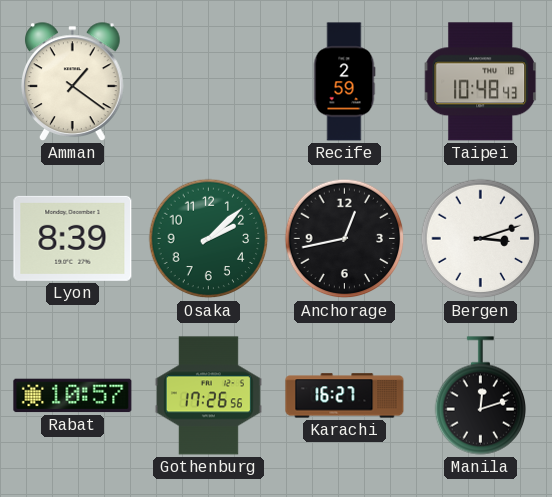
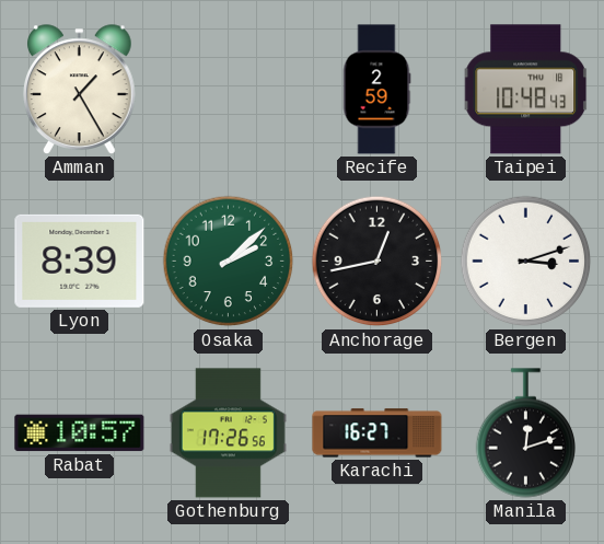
Amman: 1:21 -> 1:25
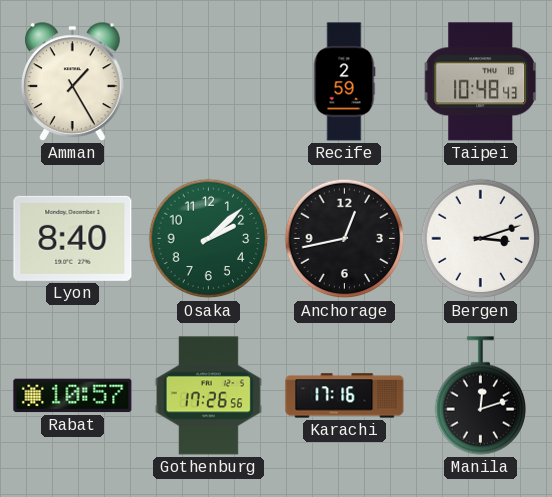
Lyon: 8:39 -> 8:40
Karachi: 16:27 -> 17:16
